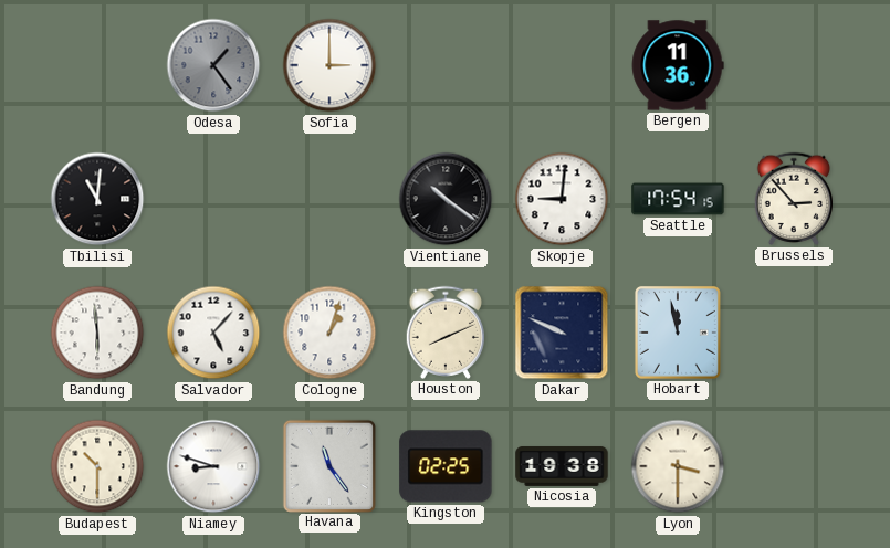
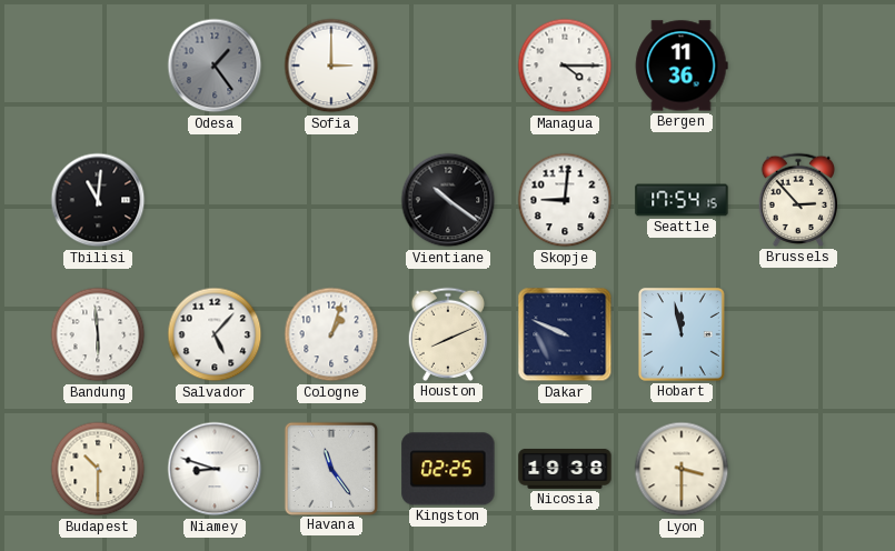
Managua: none -> 4:15
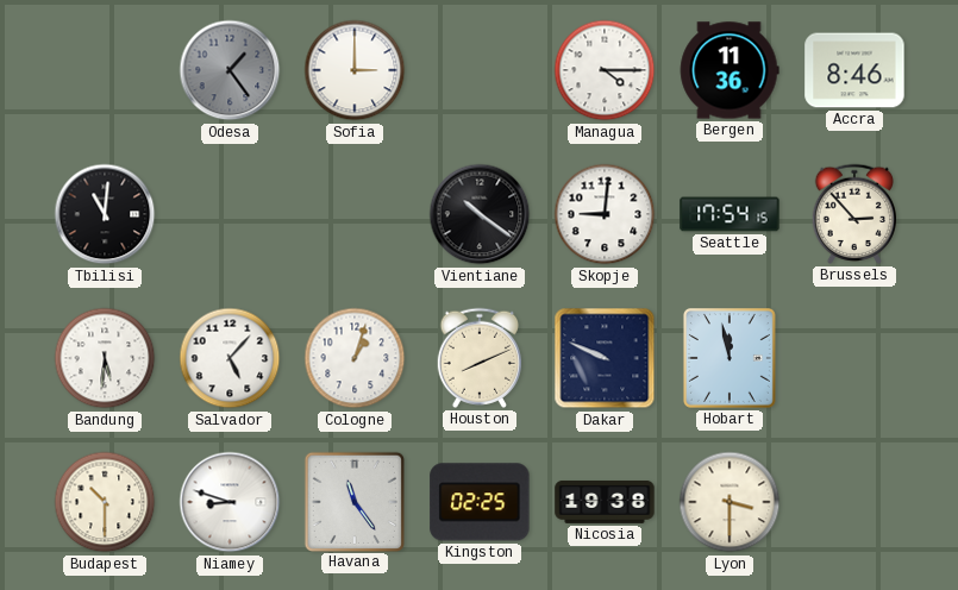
Accra: none -> 8:46
Bandung: 5:59 -> 5:31
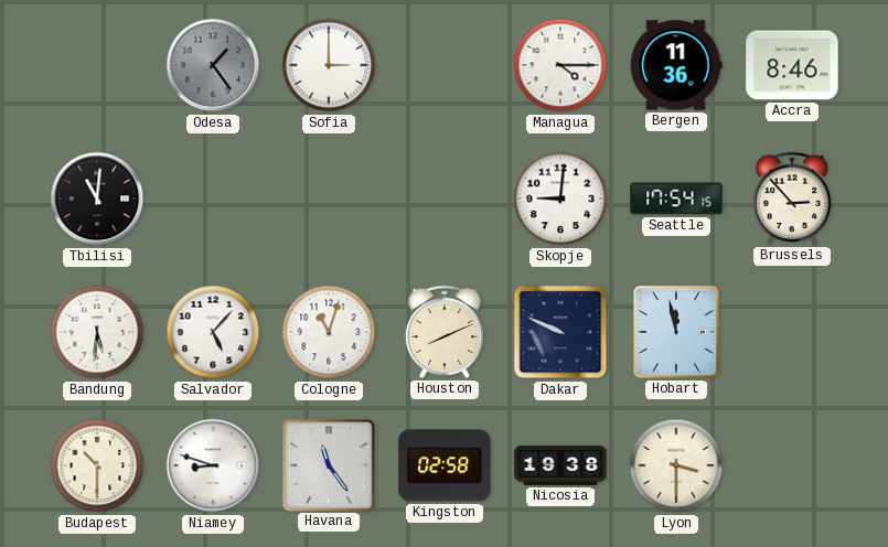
Vientiane: 10:21 -> none
Cologne: 1:03 -> 11:03
Kingston: 02:25 -> 02:58
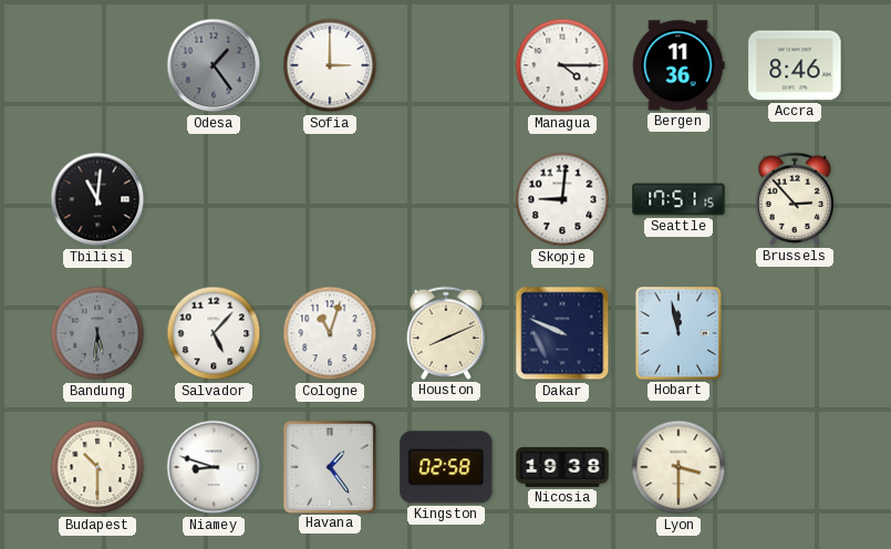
Seattle: 17:54 -> 17:51
Bandung dial: white -> grey
Havana: 11:24 -> 1:24
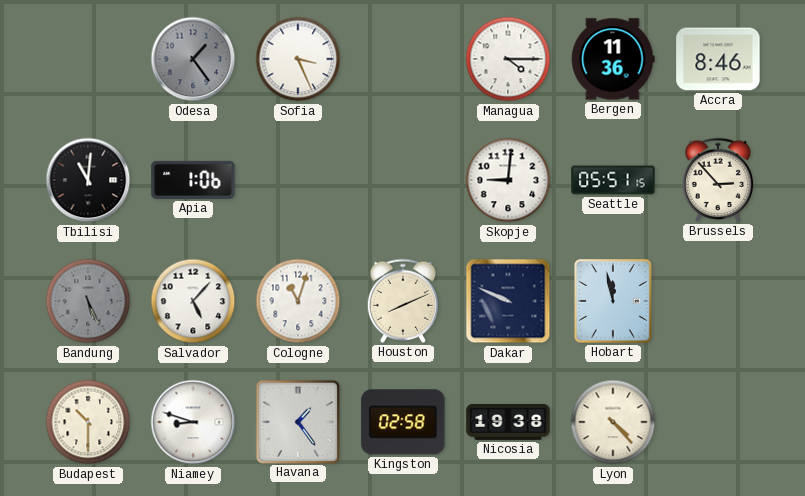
Sofia: 3:00 -> 3:26
Apia: none -> 1:06
Seattle: 17:51 -> 05:51
Bandung: 5:31 -> 5:26
Lyon: 3:30 -> 4:23
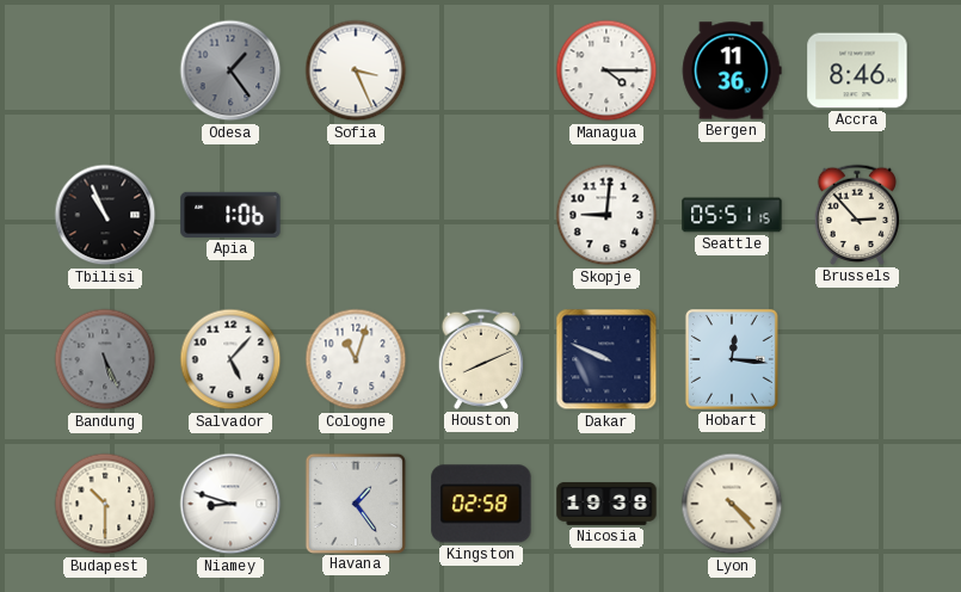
Tbilisi: 11:01 -> 10:56
Hobart: 11:58 -> 12:16
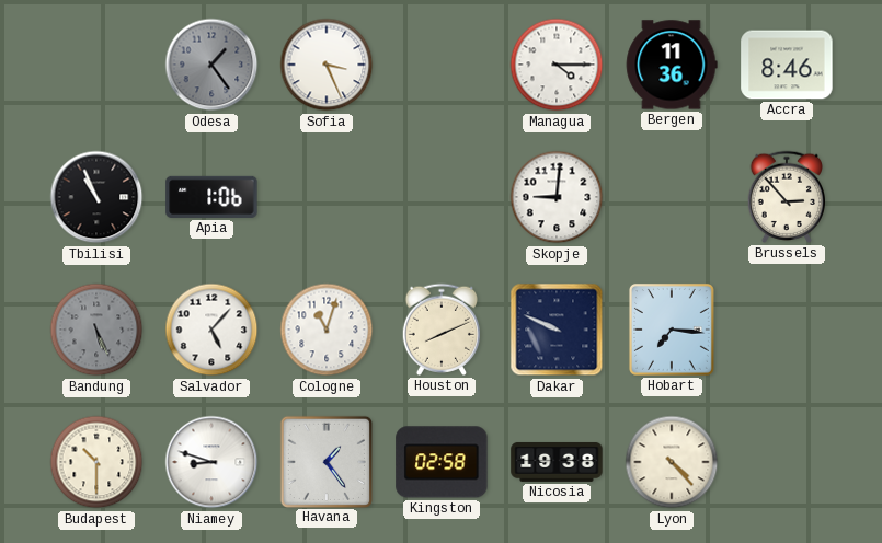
Seattle: 05:51 -> none
Hobart: 12:16 -> 7:16
